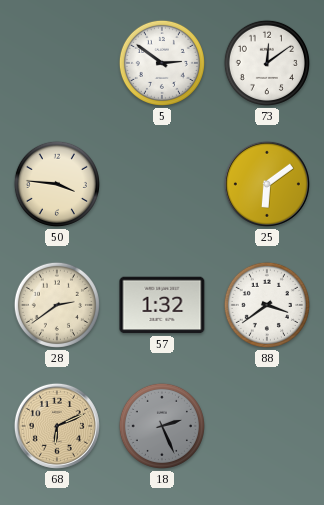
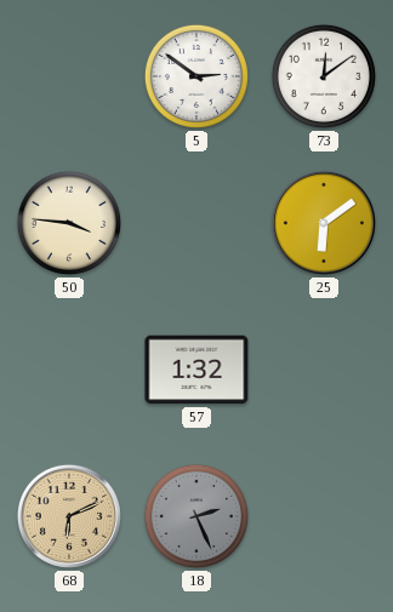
28: 2:39 -> none
88: 3:39 -> none
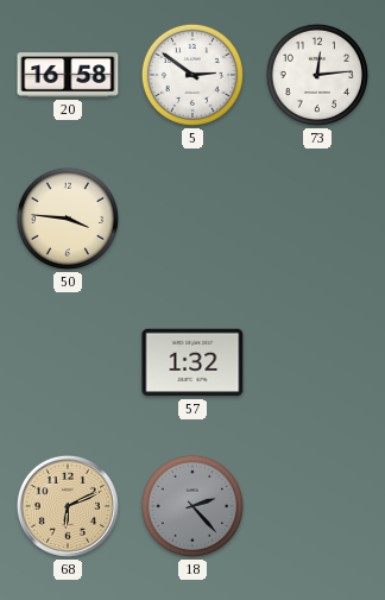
20: none -> 16:58
73: 12:09 -> 12:14
25: 6:09 -> none
18: 2:26 -> 2:23
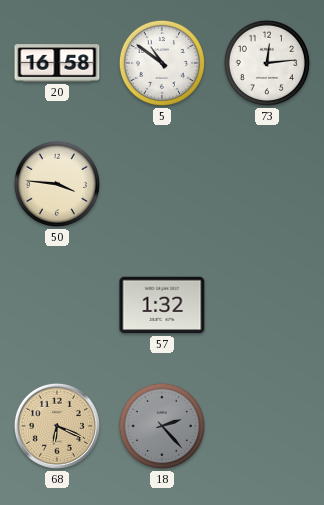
5: 2:51 -> 10:51
68: 6:11 -> 6:19
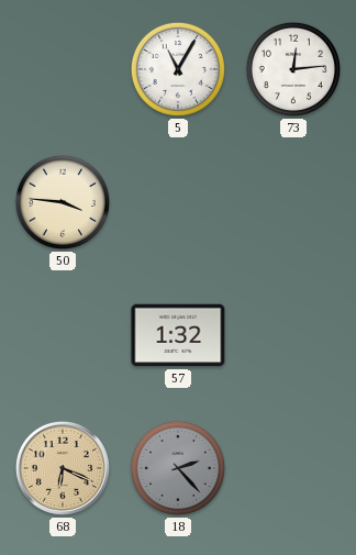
20: 16:58 -> none
5: 10:51 -> 11:05
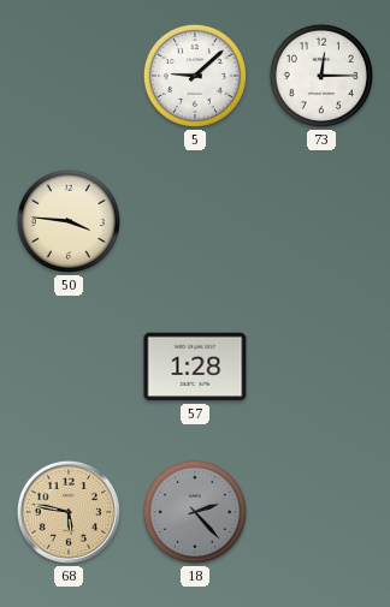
5: 11:05 -> 9:08
73: 12:14 -> 12:15
57: 1:32 -> 1:28
68: 6:19 -> 5:47
